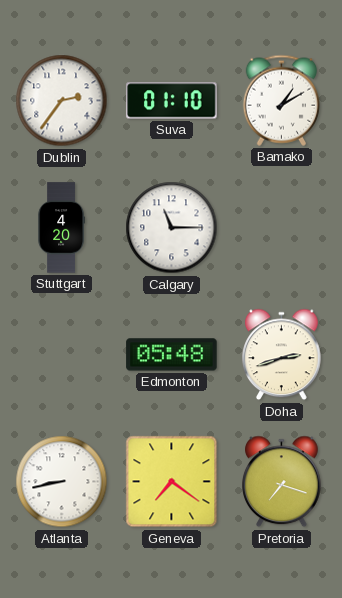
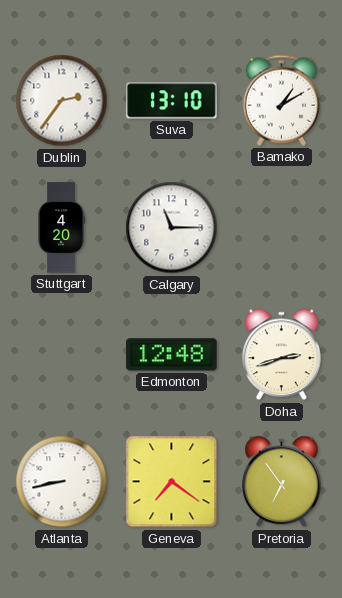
Suva: 01:10 -> 13:10
Edmonton: 05:48 -> 12:48
Pretoria: 7:18 -> 6:54
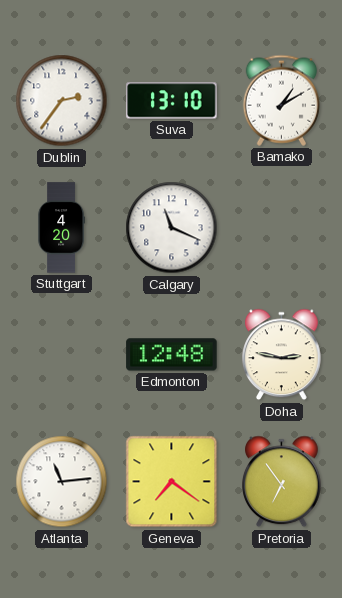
Calgary: 11:15 -> 11:19
Doha: 2:42 -> 2:47
Atlanta: 8:43 -> 11:14
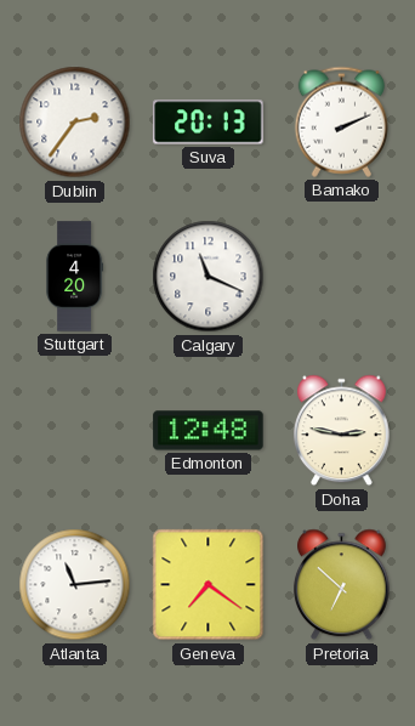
Suva: 13:10 -> 20:13
Bamako: 1:10 -> 2:11
Pretoria: 6:54 -> 6:52
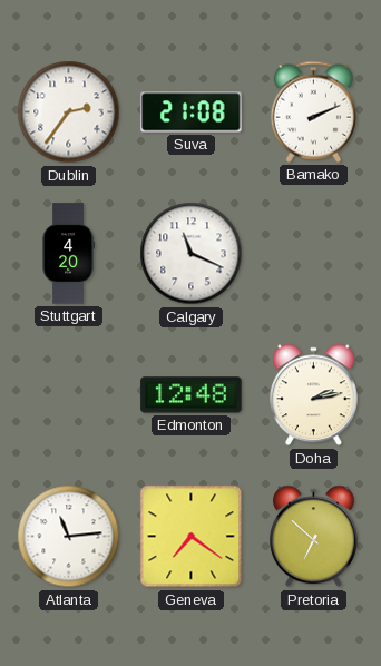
Suva: 20:13 -> 21:08
Doha: 2:47 -> 2:13
